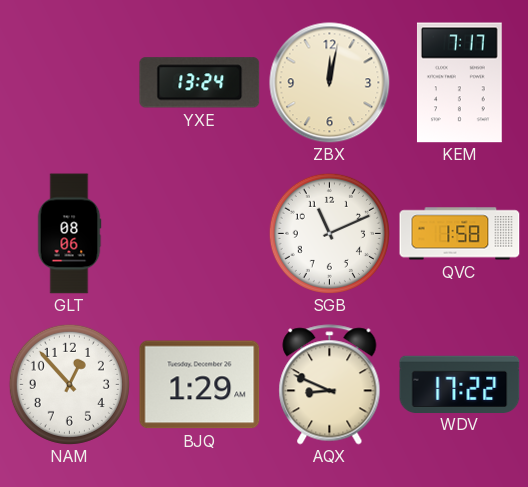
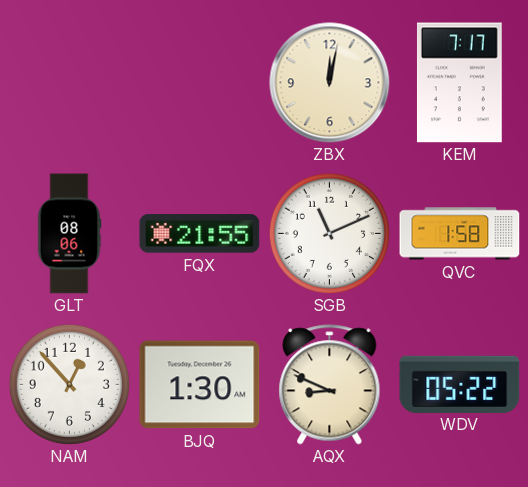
YXE: 13:24 -> none
FQX: none -> 21:55
BJQ: 1:29 -> 1:30
WDV: 17:22 -> 05:22
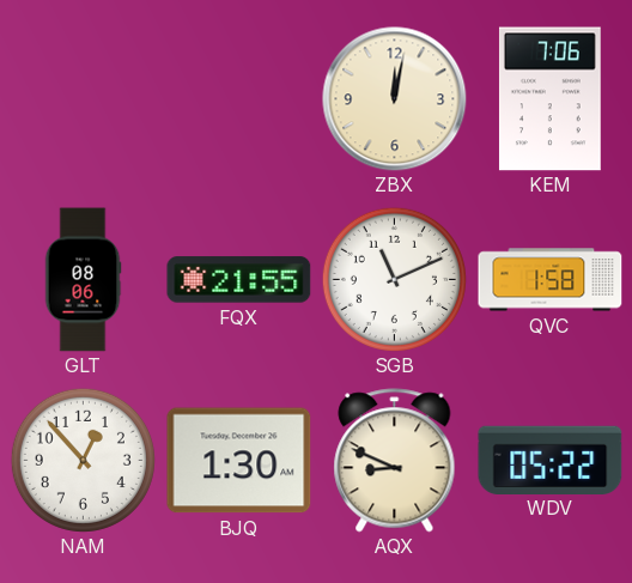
KEM: 7:17 -> 7:06
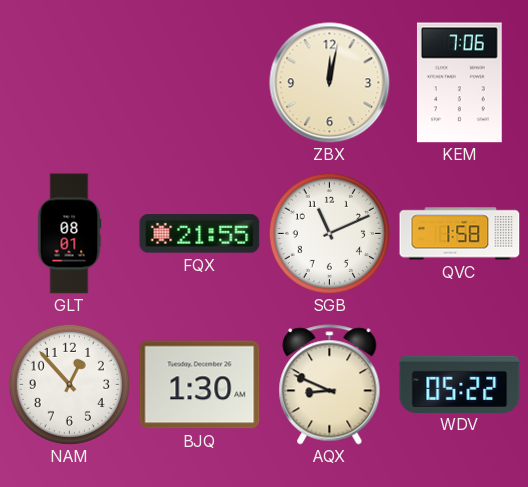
GLT: 08:06 -> 08:01
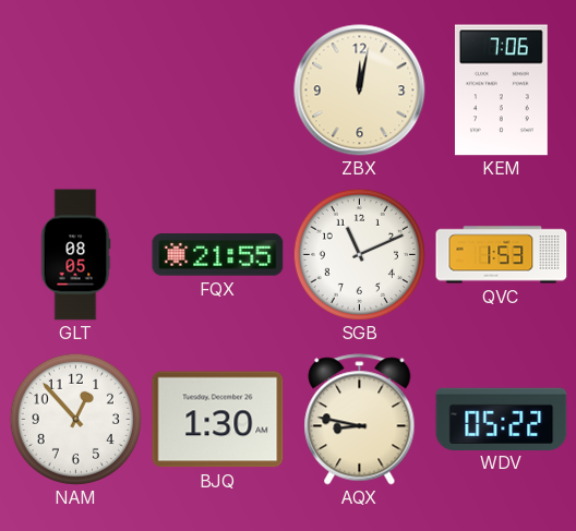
GLT: 08:01 -> 08:05
QVC: 1:58 -> 1:53
AQX: 8:49 -> 8:47
